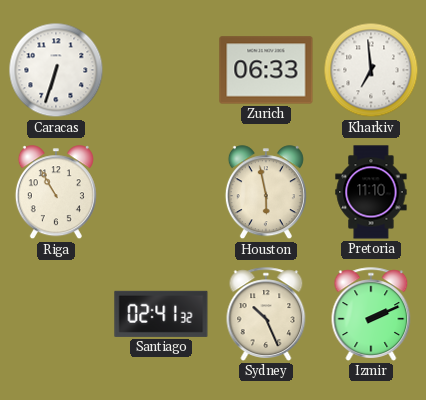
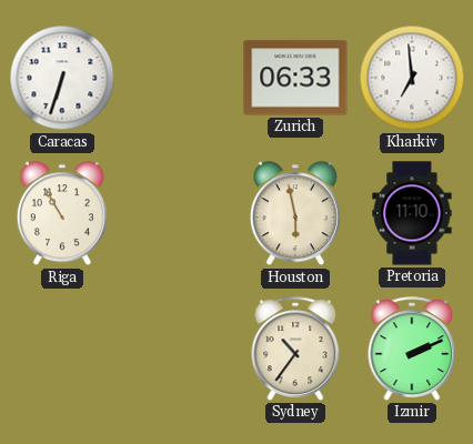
Santiago: 02:41 -> none
Sydney: 10:26 -> 10:36
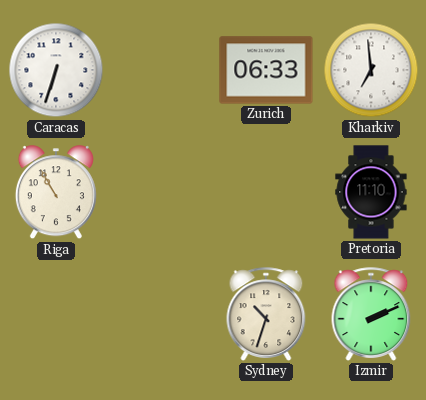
Houston: 5:58 -> none
Sydney: 10:36 -> 10:33
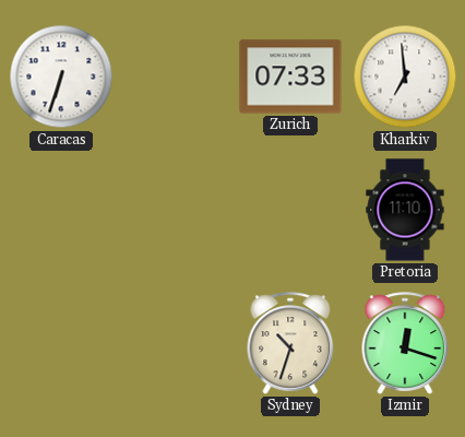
Zurich: 06:33 -> 07:33
Riga: 10:55 -> none
Izmir: 2:11 -> 12:18
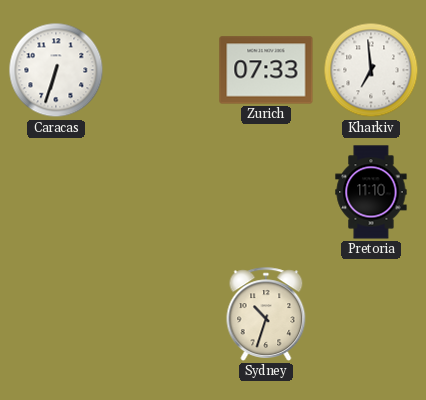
Izmir: 12:18 -> none
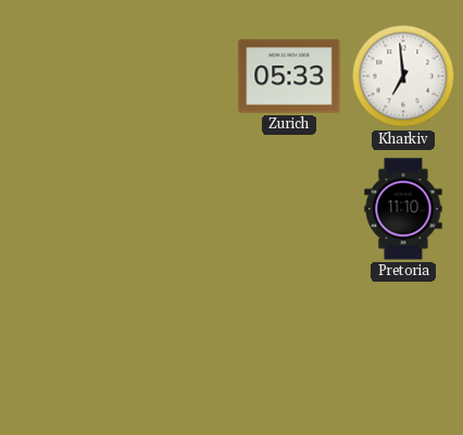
Caracas: 6:33 -> none
Zurich: 07:33 -> 05:33
Sydney: 10:33 -> none
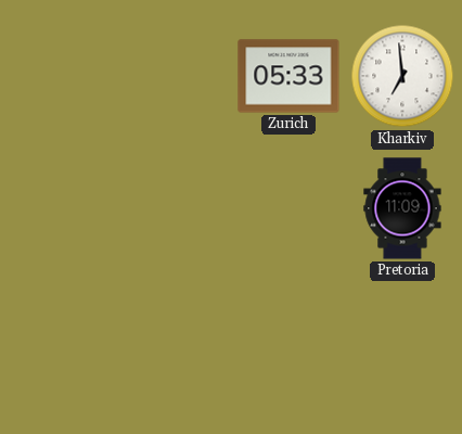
Pretoria: 11:10 -> 11:09
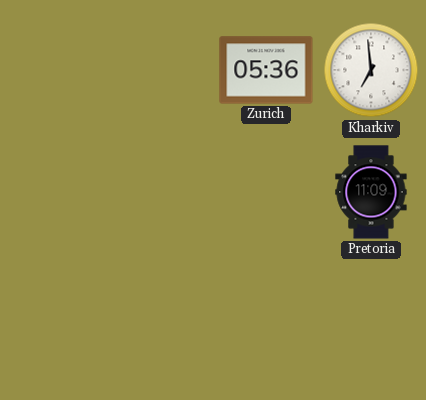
Zurich: 05:33 -> 05:36
